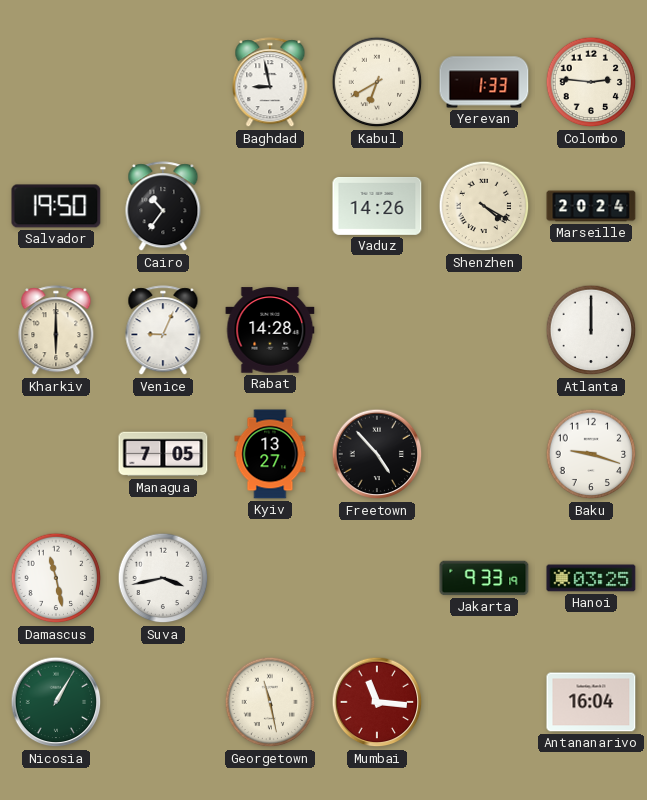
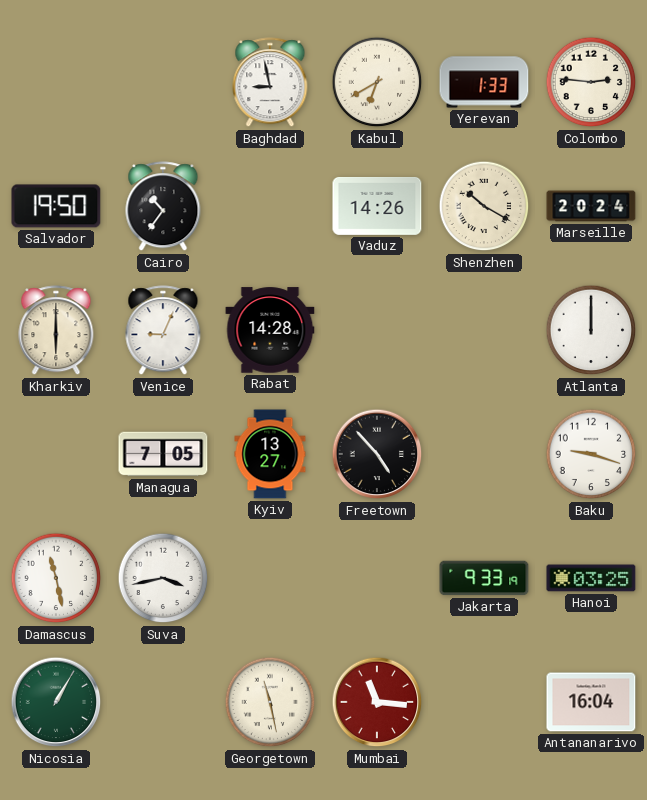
Shenzhen: 4:20 -> 10:20
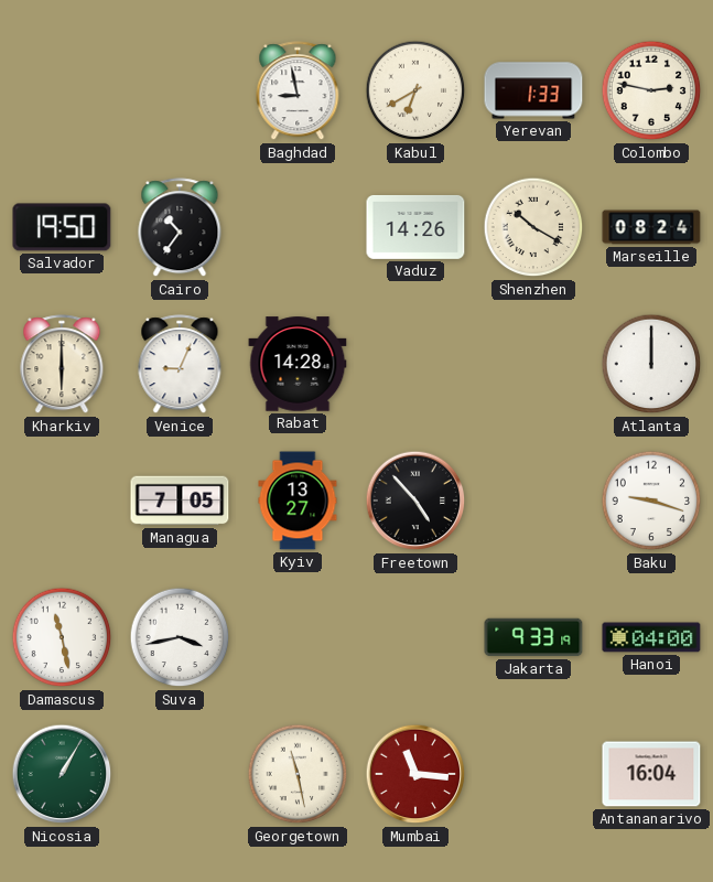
Colombo: 2:46 -> 2:47
Marseille: 20:24 -> 08:24
Hanoi: 03:25 -> 04:00
